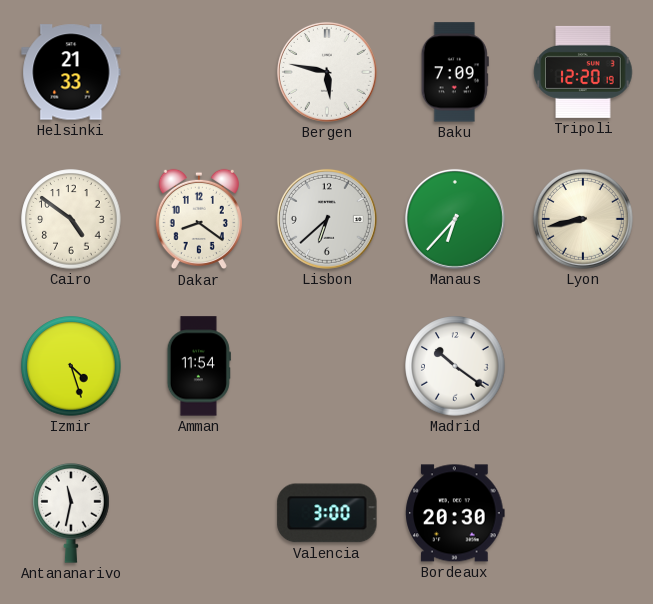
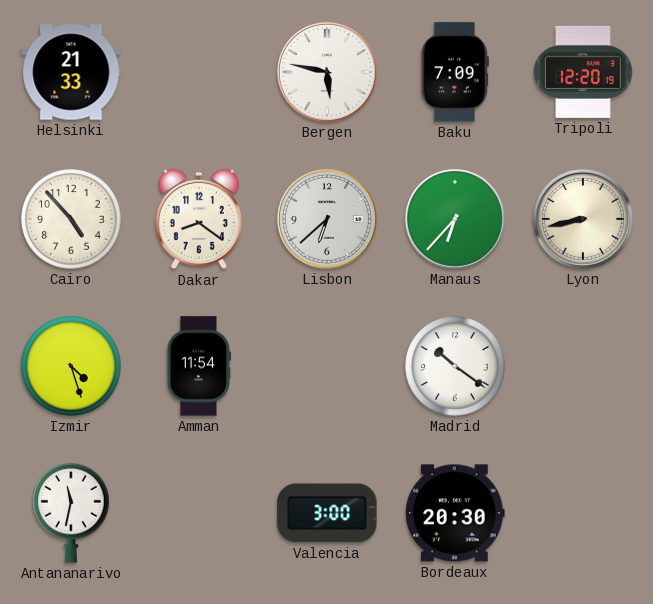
Cairo: 4:51 -> 4:53
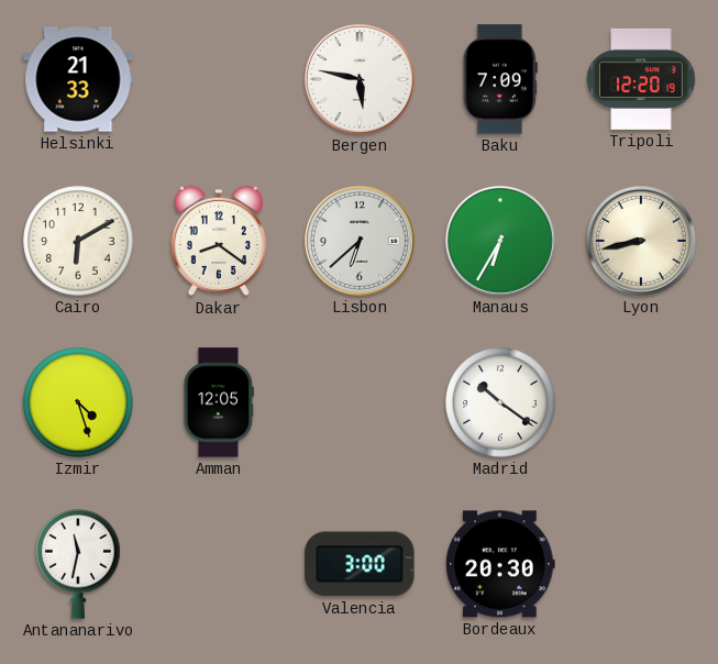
Cairo: 4:53 -> 6:10
Manaus: 6:37 -> 6:35
Amman: 11:54 -> 12:05
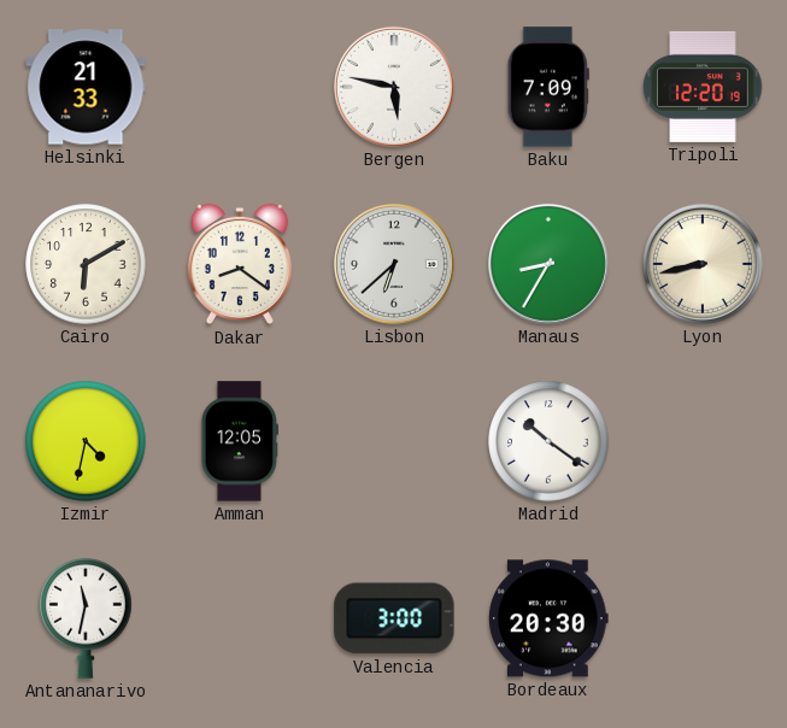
Manaus: 6:35 -> 8:35
Izmir: 4:27 -> 4:32
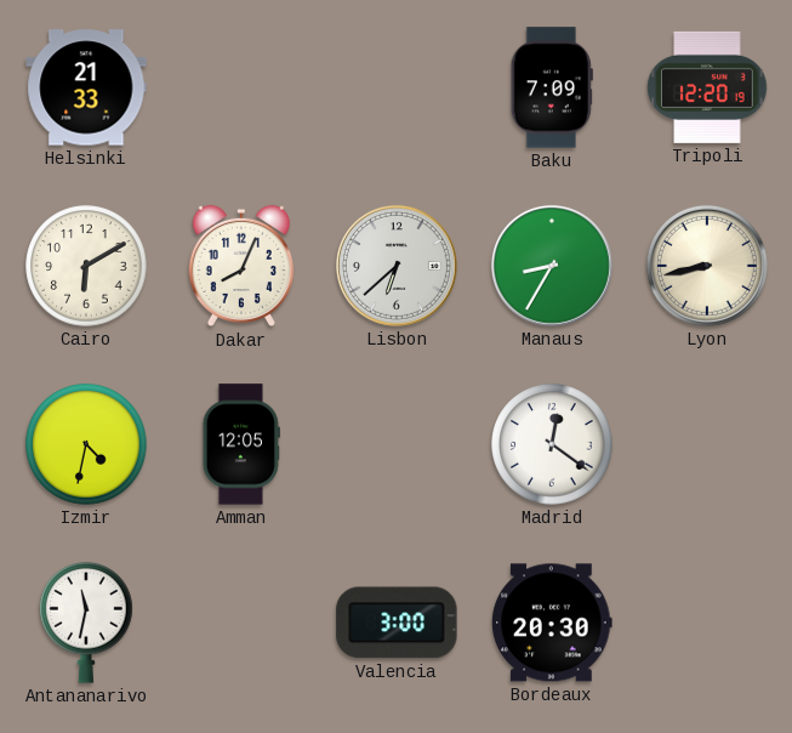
Bergen: 5:47 -> none
Dakar: 8:21 -> 8:04
Madrid: 10:21 -> 12:21
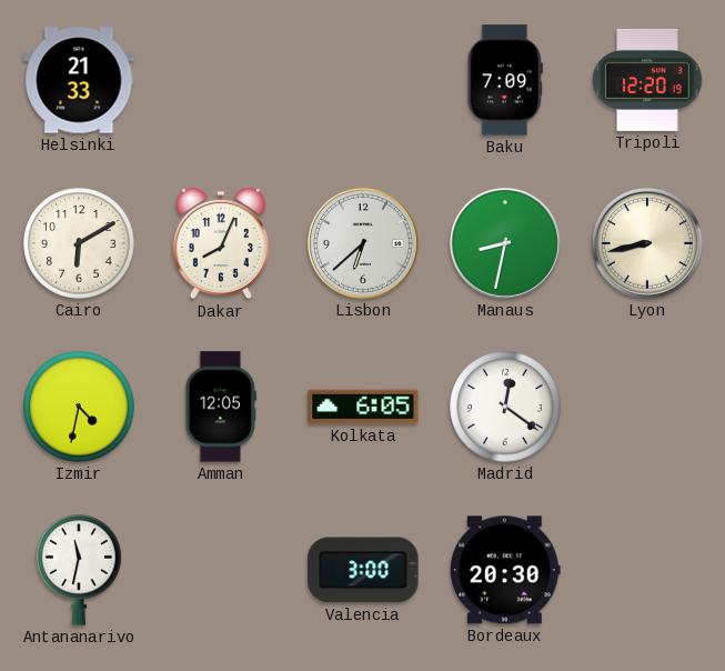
Manaus: 8:35 -> 8:32
Kolkata: none -> 6:05
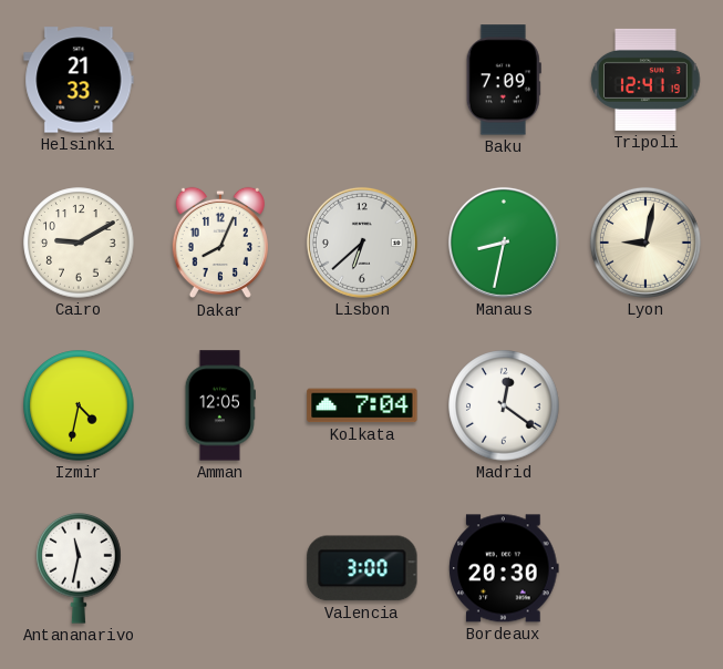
Tripoli: 12:20 -> 12:41
Cairo: 6:10 -> 9:10
Lyon: 8:43 -> 9:02
Kolkata: 6:05 -> 7:04
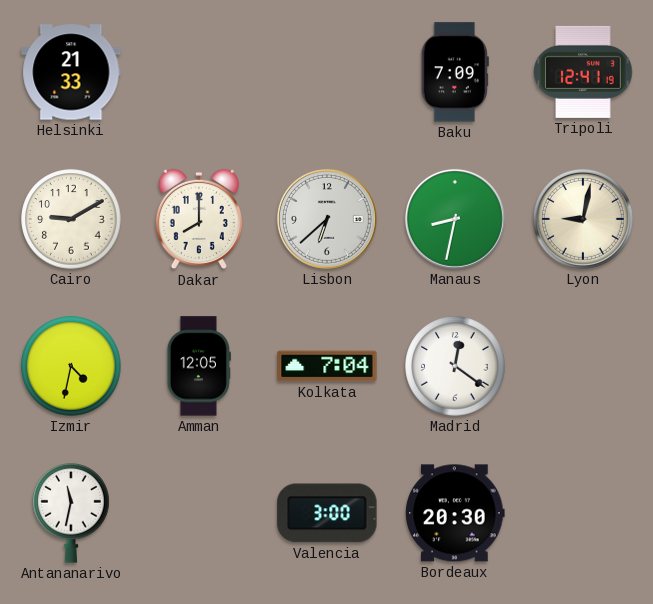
Dakar: 8:04 -> 8:00
